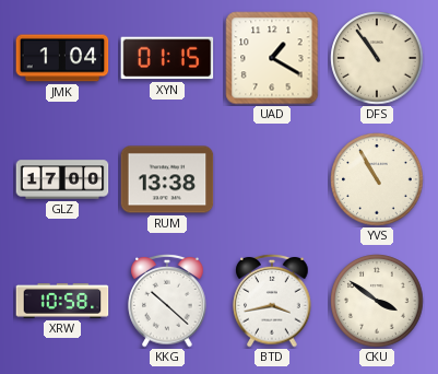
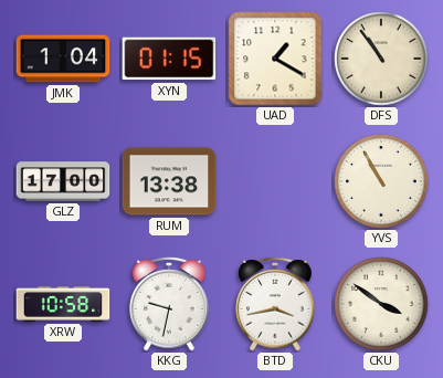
KKG: 10:22 -> 9:32
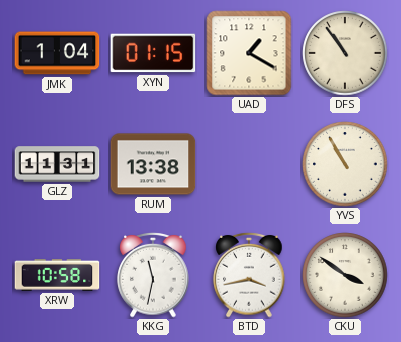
GLZ: 17:00 -> 11:31
KKG: 9:32 -> 11:32
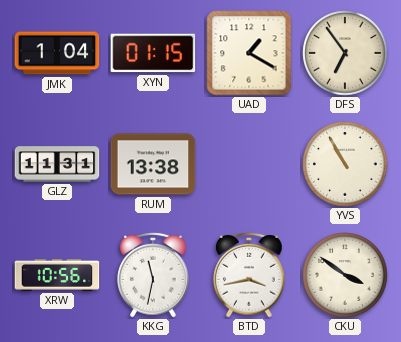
DFS: 10:54 -> 6:54
XRW: 10:58 -> 10:56
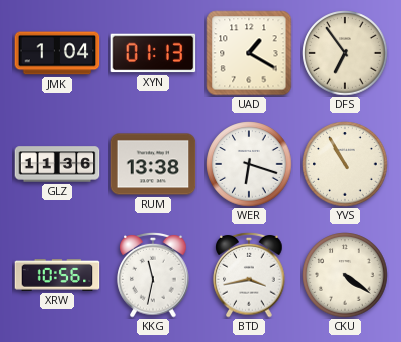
XYN: 01:15 -> 01:13
GLZ: 11:31 -> 11:36
WER: none -> 6:18
CKU: 3:51 -> 4:21
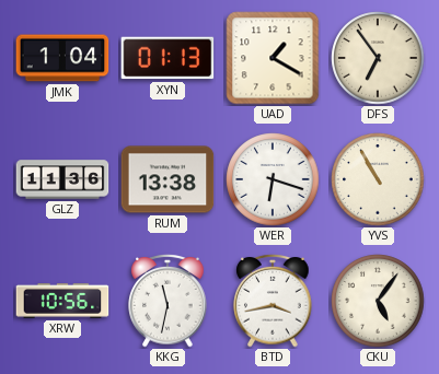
CKU: 4:21 -> 5:06
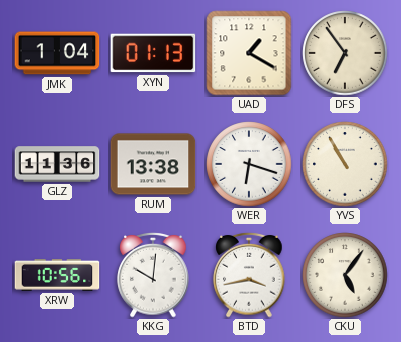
KKG: 11:32 -> 10:01
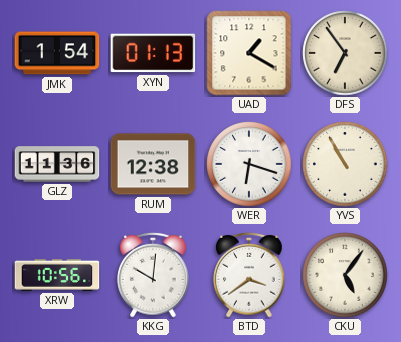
JMK: 1:04 -> 1:54
RUM: 13:38 -> 12:38
BTD: 3:43 -> 3:39
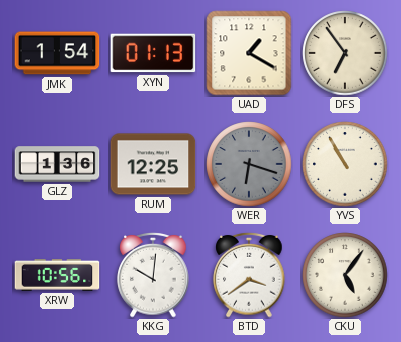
GLZ: 11:36 -> 1:36
RUM: 12:38 -> 12:25
WER dial: white -> grey
